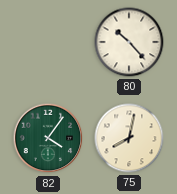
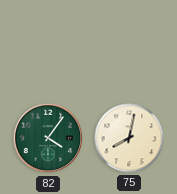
80: 10:23 -> none
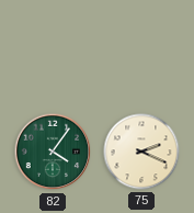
75: 8:02 -> 2:19
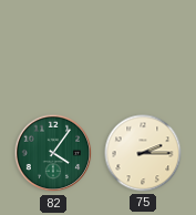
75: 2:19 -> 2:15
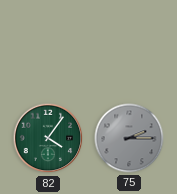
75 dial: cream -> grey
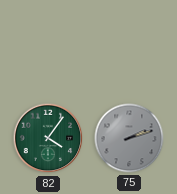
75: 2:15 -> 2:12
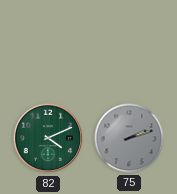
82: 4:06 -> 4:11
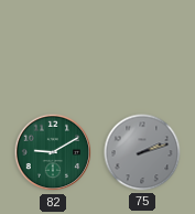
82: 4:11 -> 9:10
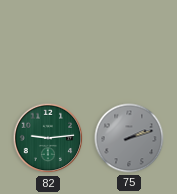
82: 9:10 -> 9:14
